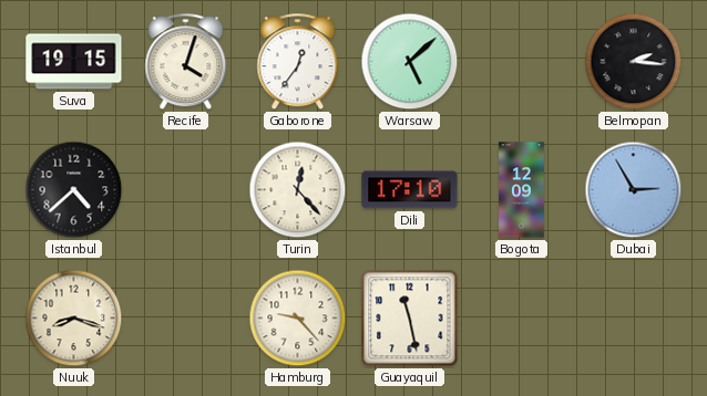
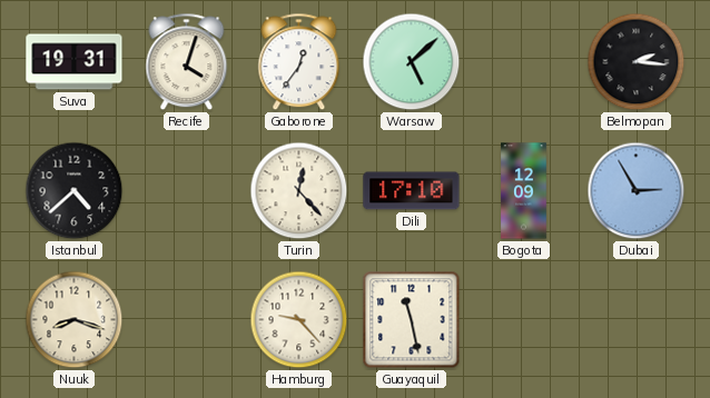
Suva: 19:15 -> 19:31
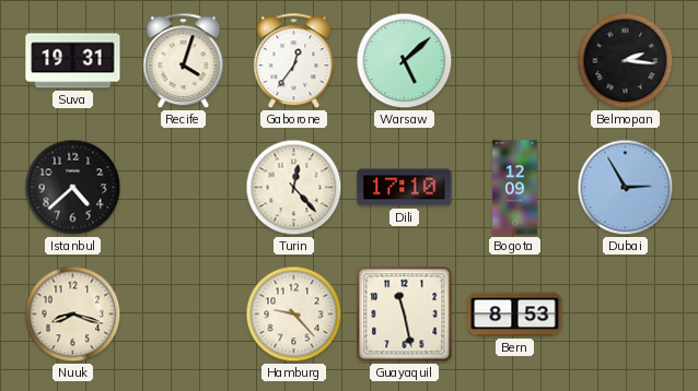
Bern: none -> 8:53
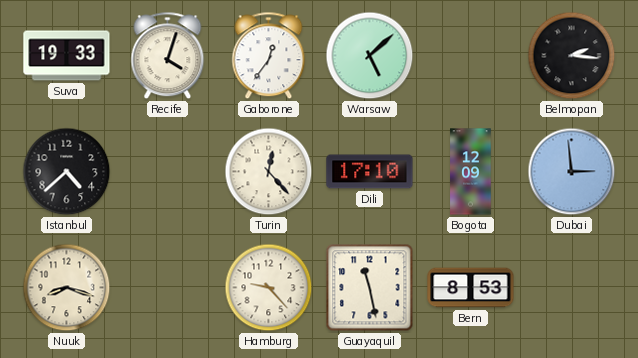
Suva: 19:31 -> 19:33
Dubai: 2:55 -> 2:59
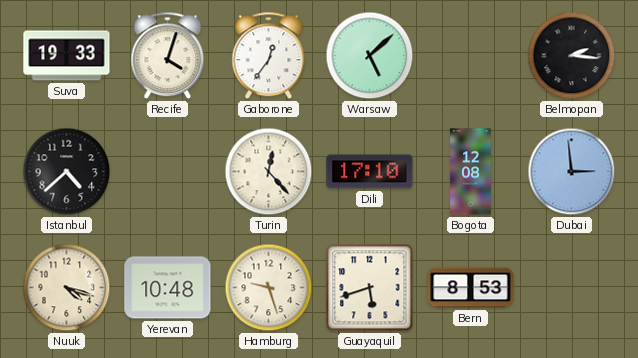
Bogota: 12:09 -> 12:08
Nuuk: 8:18 -> 4:18
Yerevan: none -> 10:48
Hamburg: 9:23 -> 9:27
Guayaquil: 11:28 -> 5:42
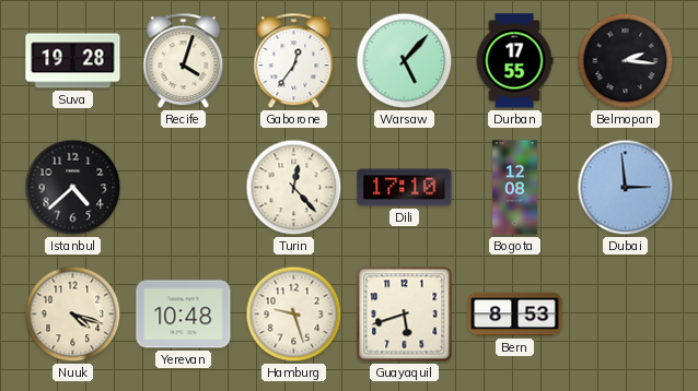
Suva: 19:33 -> 19:28
Warsaw: 5:08 -> 5:07
Durban: none -> 17:55
